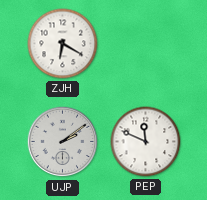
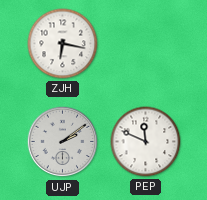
ZJH: 6:20 -> 6:17
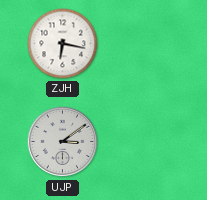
UJP: 2:09 -> 3:09
PEP: 11:49 -> none
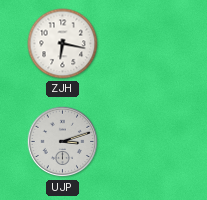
UJP: 3:09 -> 3:12
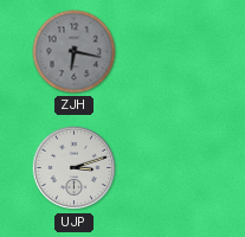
ZJH dial: white -> grey
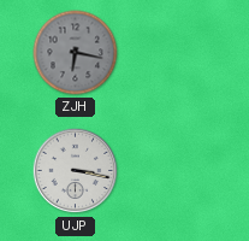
UJP: 3:12 -> 3:17
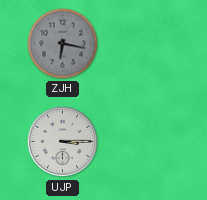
UJP: 3:17 -> 3:15
